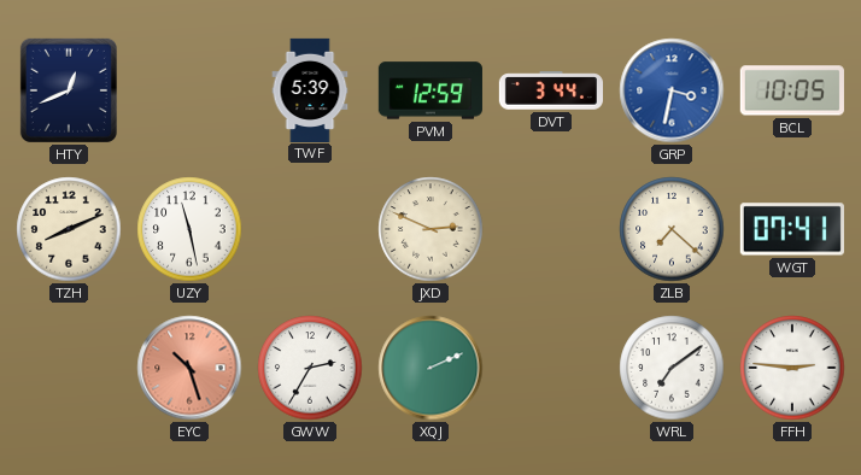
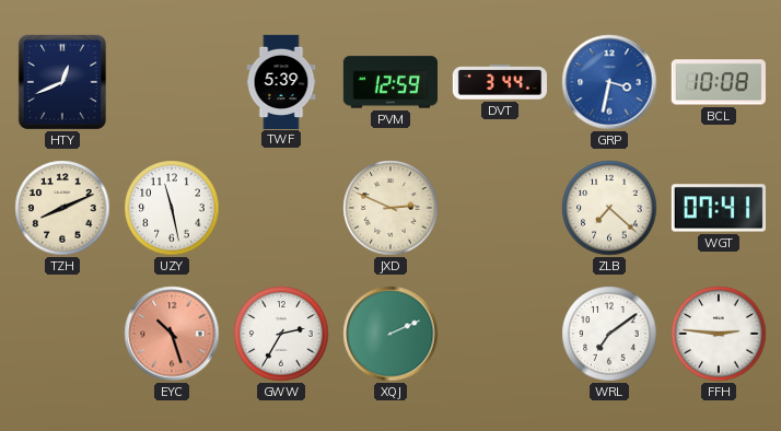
BCL: 10:05 -> 10:08
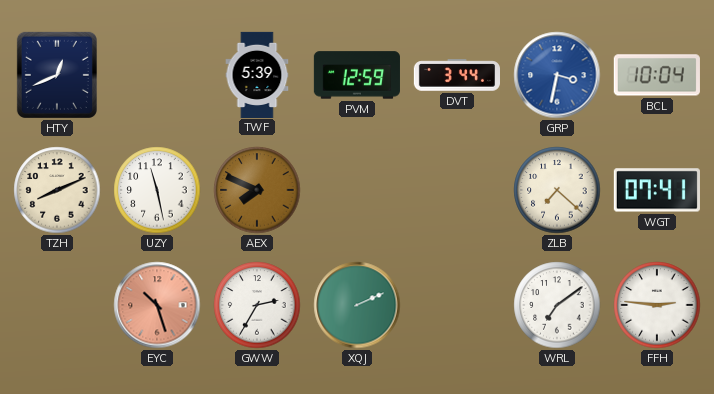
BCL: 10:08 -> 10:04
AEX: none -> 7:49
JXD: 2:49 -> none
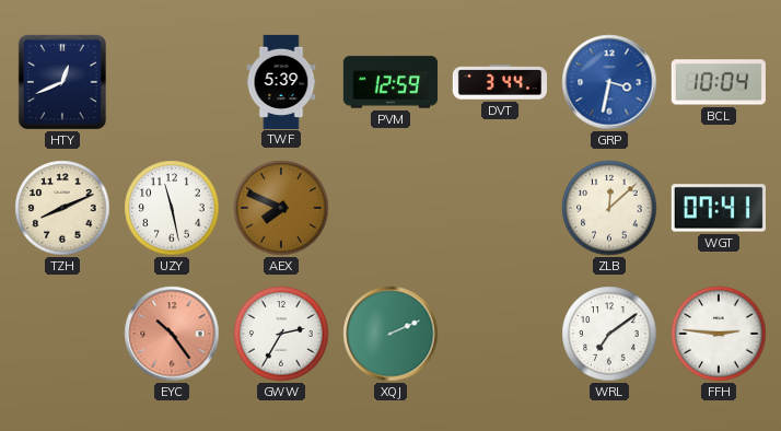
ZLB: 7:22 -> 12:08
EYC: 10:27 -> 10:24
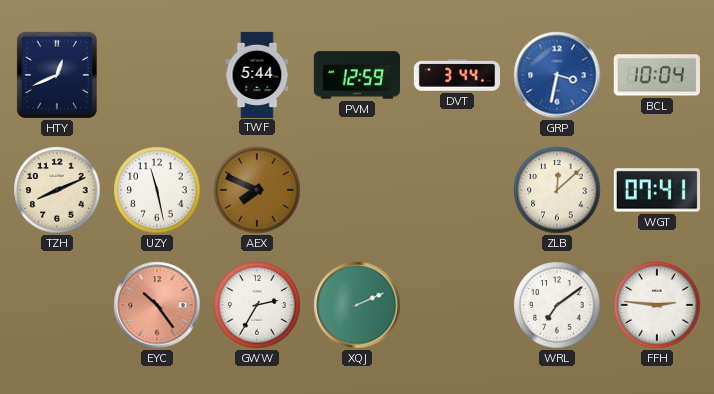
TWF: 5:39 -> 5:44
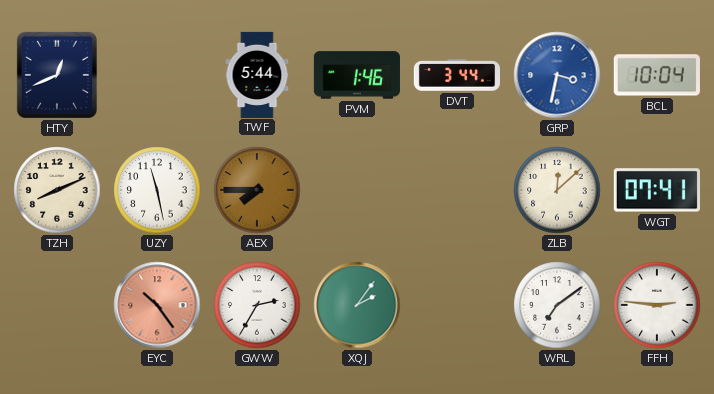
PVM: 12:59 -> 1:46
AEX: 7:49 -> 7:45
XQJ: 2:11 -> 2:06
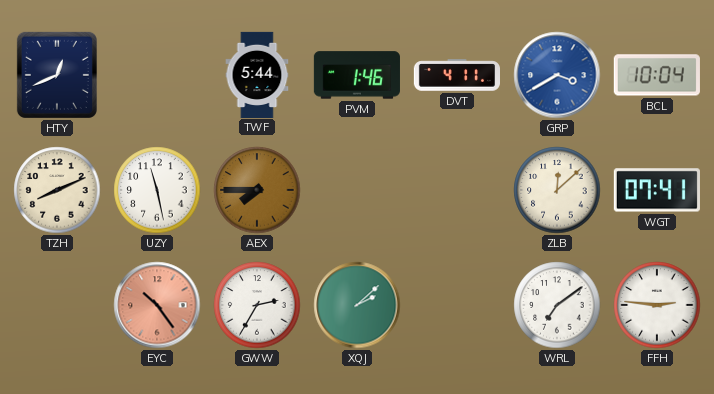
DVT: 3:44 -> 4:11
GRP: 3:32 -> 3:40
XQJ: 2:06 -> 2:08
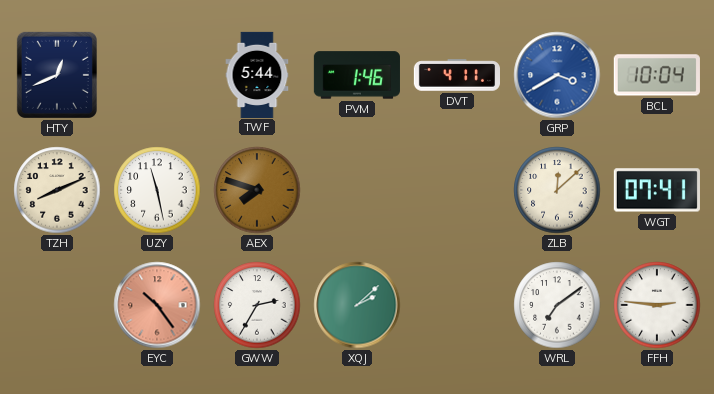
AEX: 7:45 -> 7:48
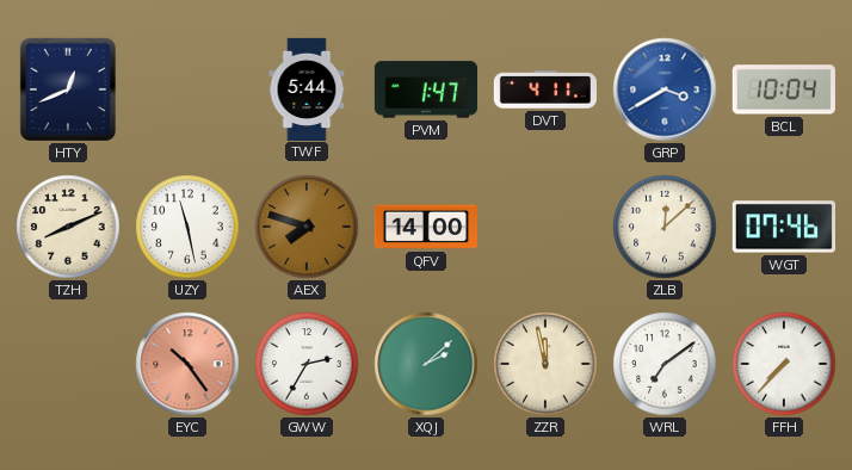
PVM: 1:46 -> 1:47
QFV: none -> 14:00
WGT: 07:41 -> 07:46
ZZR: none -> 11:58
FFH: 2:46 -> 7:37
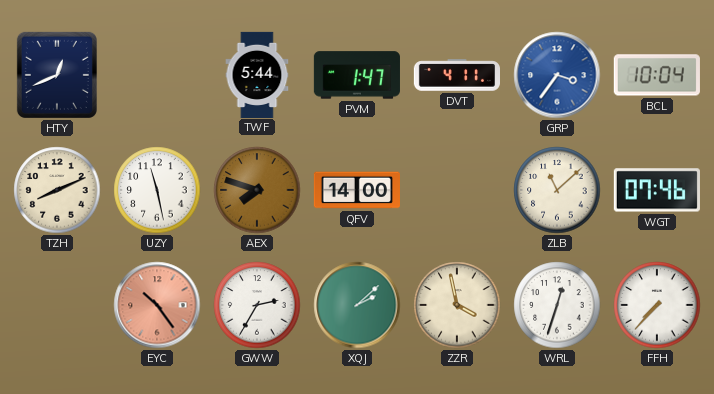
GRP: 3:40 -> 3:36
ZLB: 12:08 -> 11:08
ZZR: 11:58 -> 3:58
WRL: 7:09 -> 12:33
